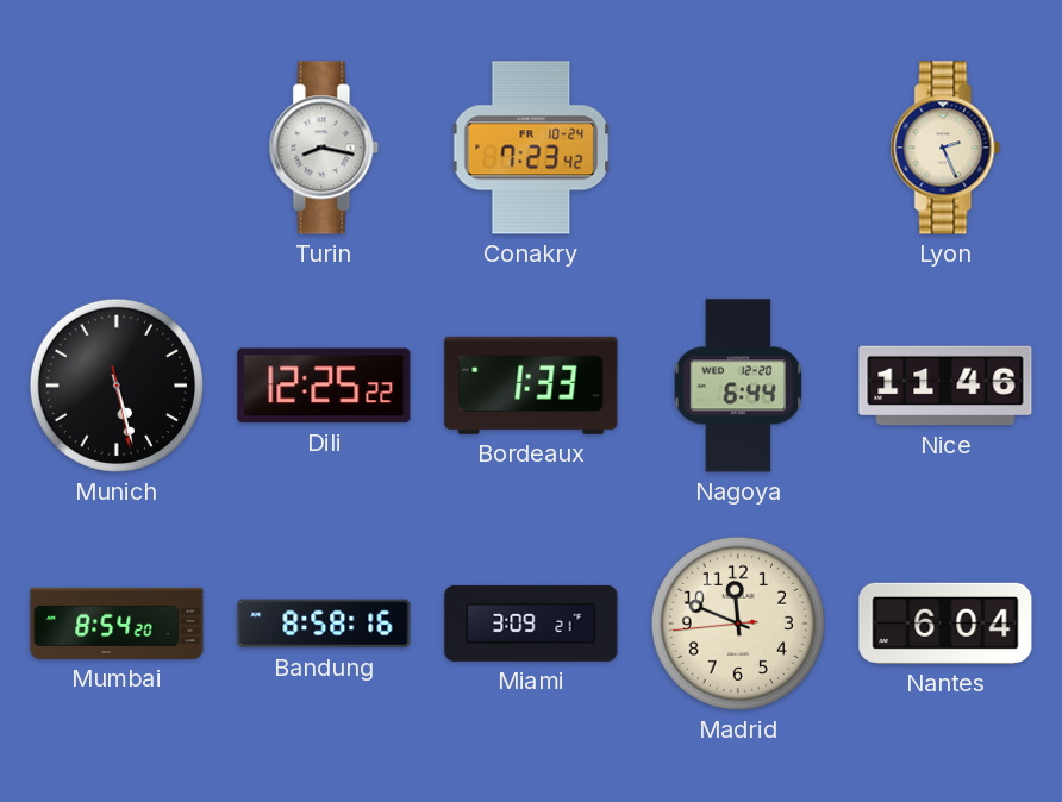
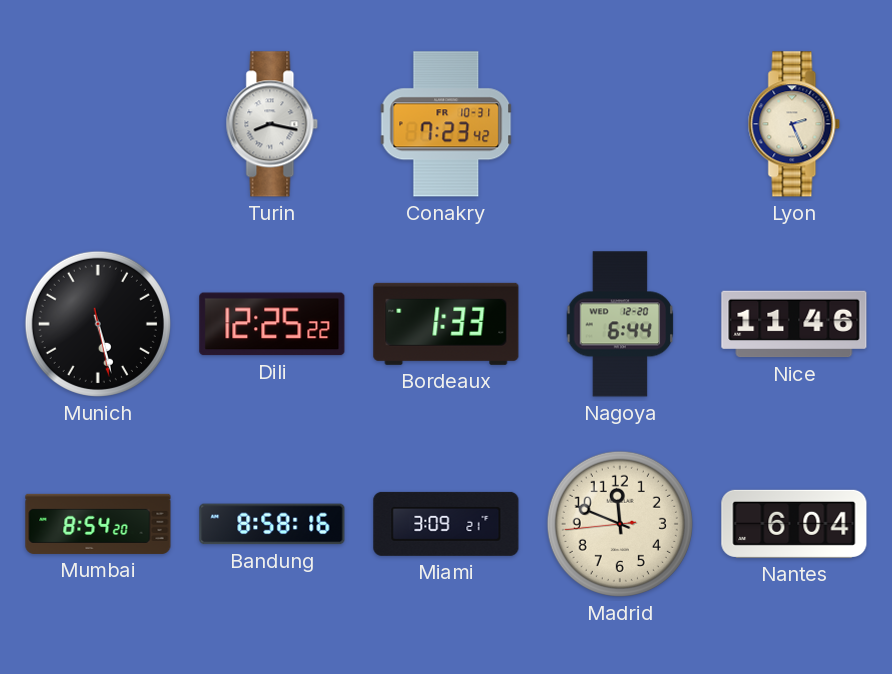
Conakry date: FR 10-24 -> FR 10-31
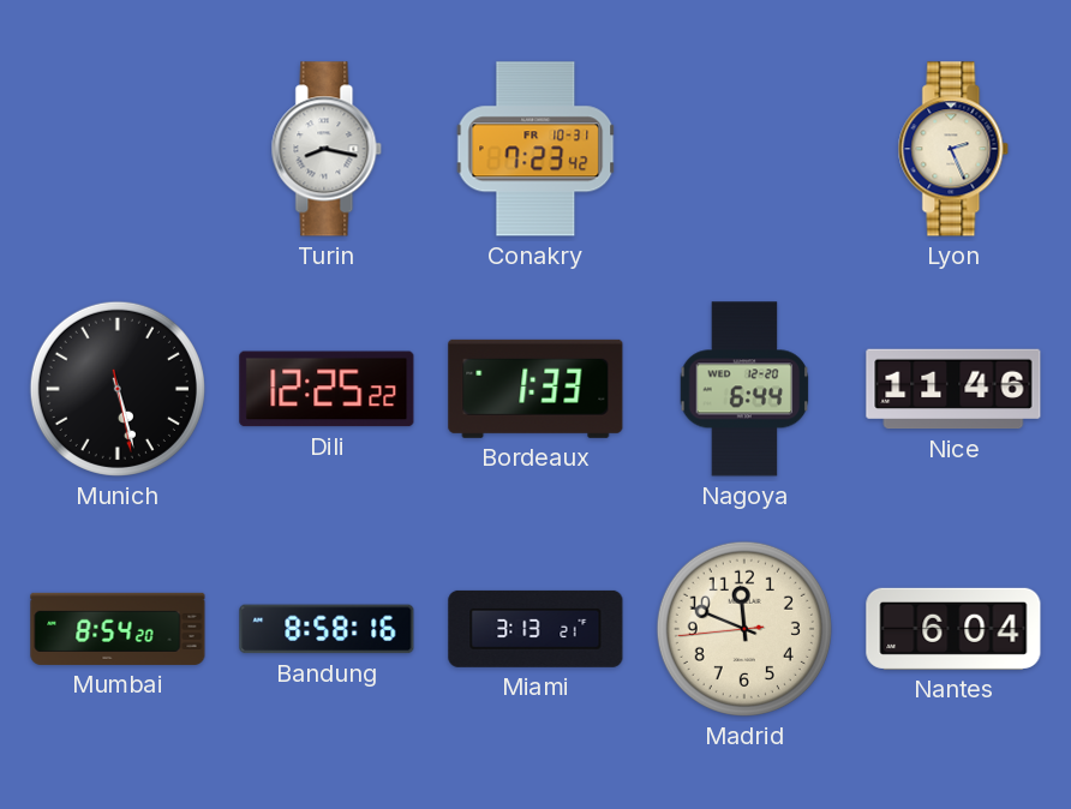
Miami: 3:09 -> 3:13
